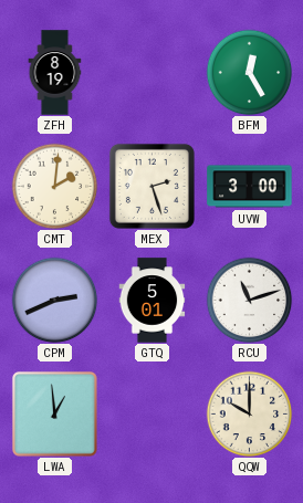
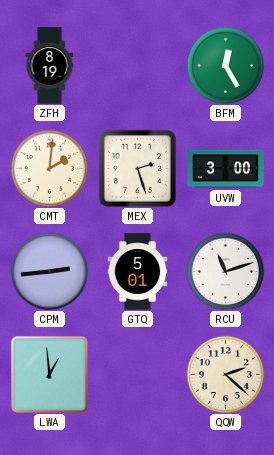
CPM: 2:41 -> 2:44
QQW: 10:00 -> 2:22
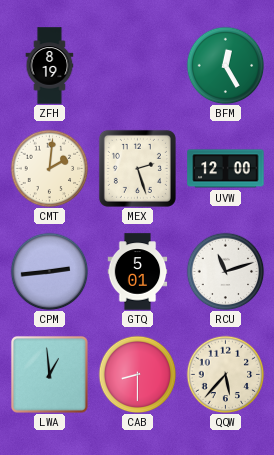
UVW: 3:00 -> 12:00
CAB: none -> 8:30
QQW: 2:22 -> 5:37
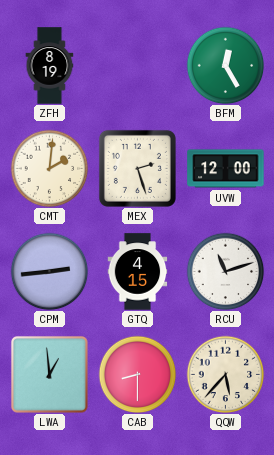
GTQ: 5:01 -> 4:15
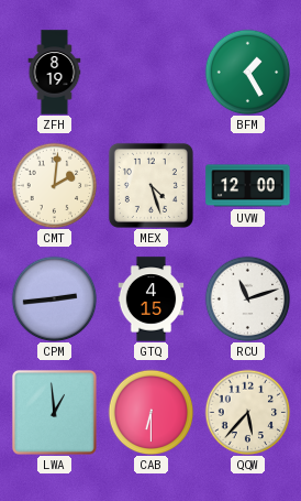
BFM: 12:25 -> 1:25
MEX: 2:27 -> 4:27
CAB: 8:30 -> 6:30
